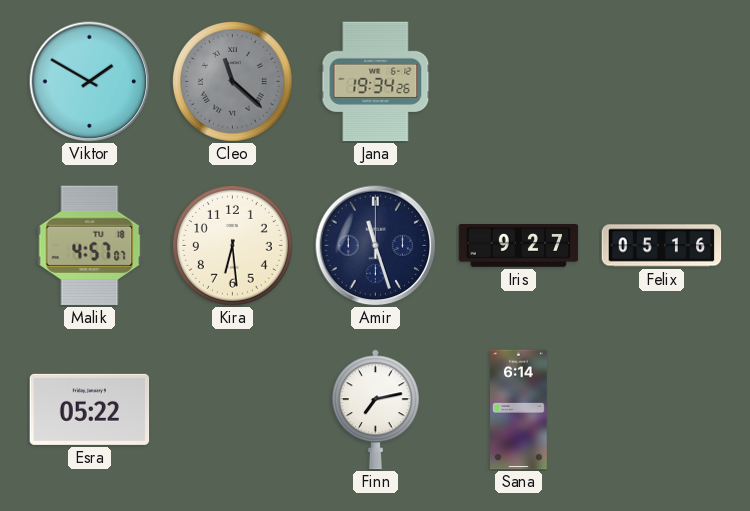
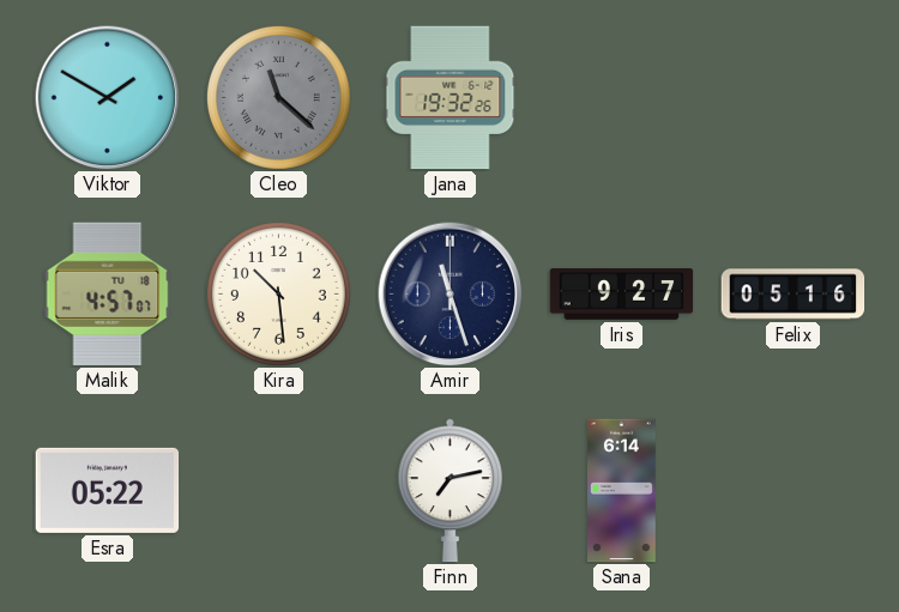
Jana: 19:34 -> 19:32
Kira: 6:29 -> 10:29
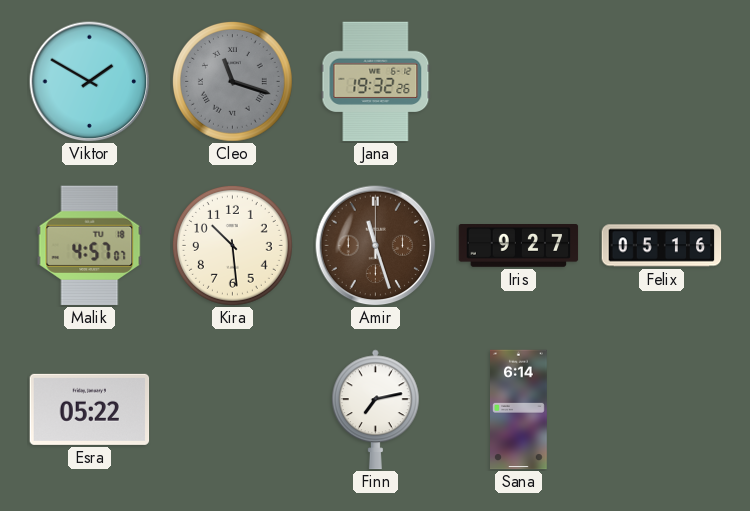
Cleo: 11:22 -> 11:18
Amir dial: navy -> brown
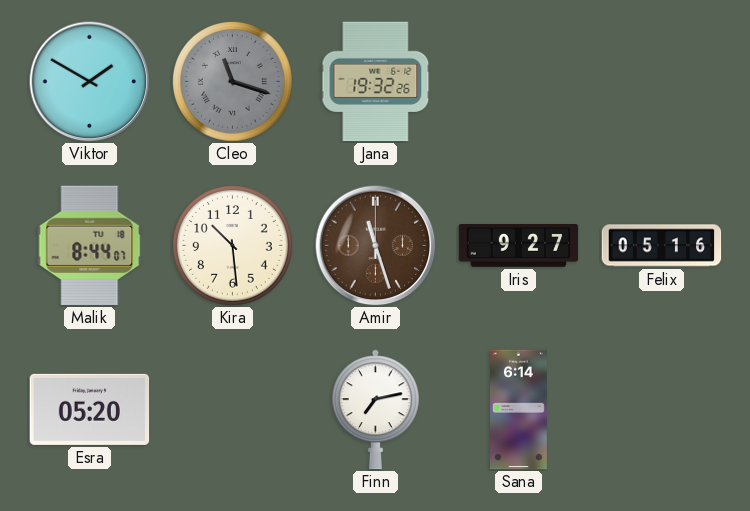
Malik: 4:57 -> 8:44
Esra: 05:22 -> 05:20
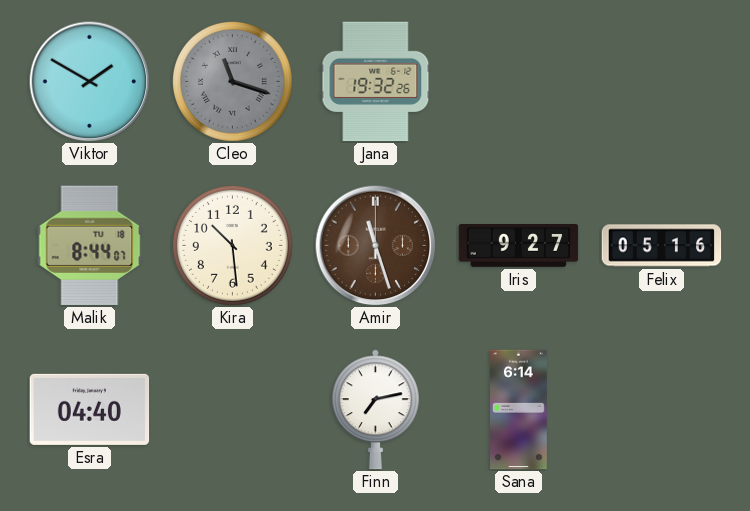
Esra: 05:20 -> 04:40
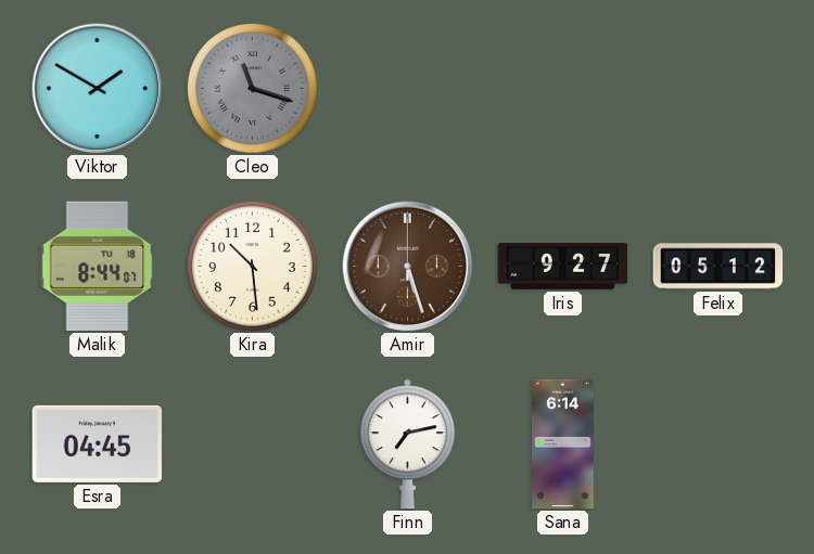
Jana: 19:32 -> none
Amir: 11:27 -> 5:27
Felix: 05:16 -> 05:12
Esra: 04:40 -> 04:45
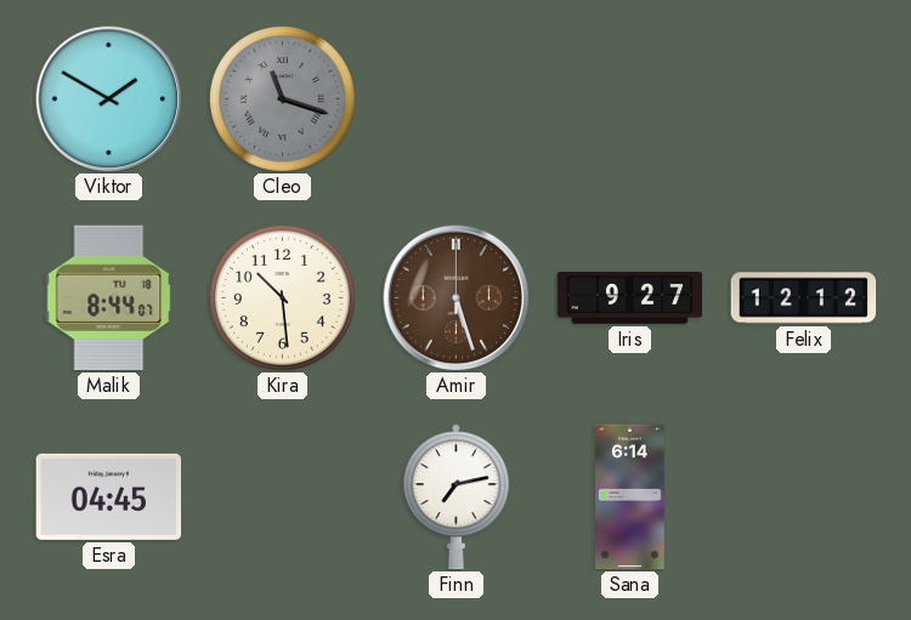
Felix: 05:12 -> 12:12
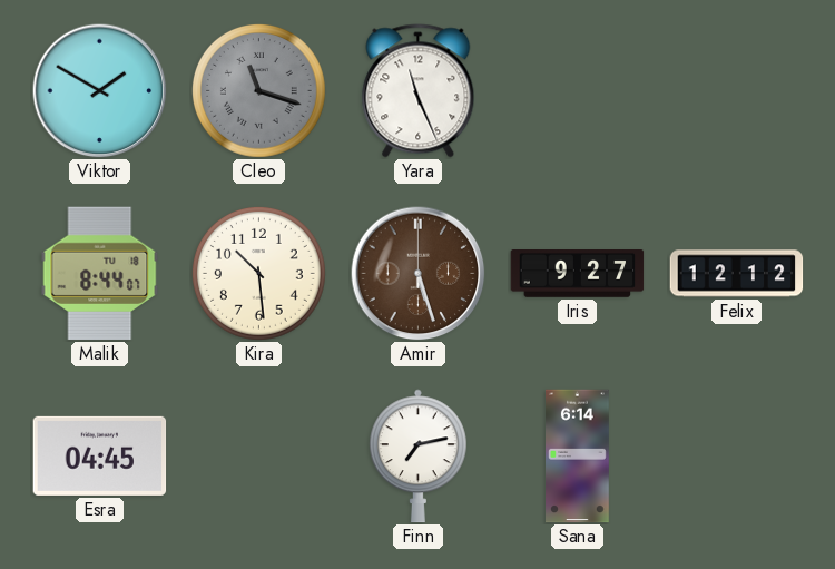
Yara: none -> 11:26
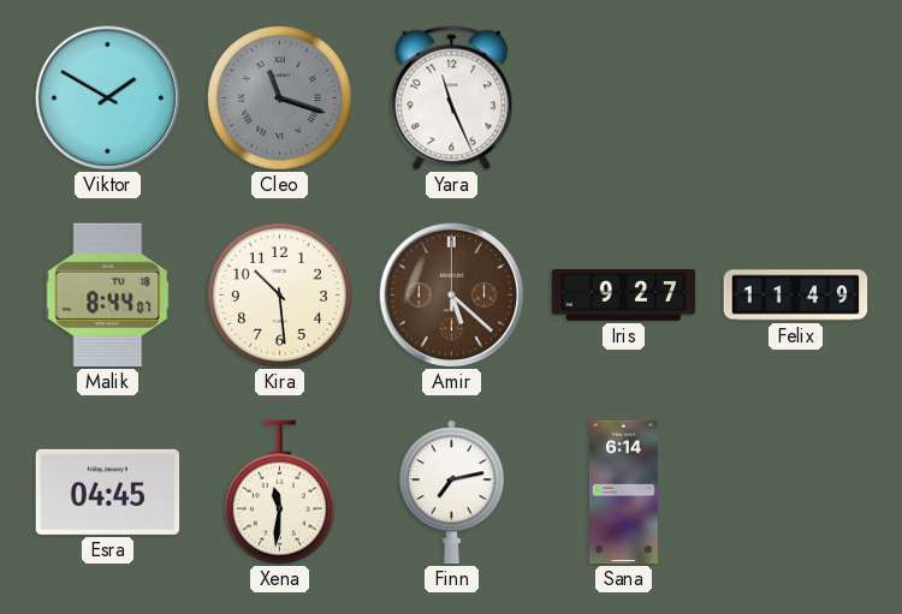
Amir: 5:27 -> 5:22
Felix: 12:12 -> 11:49
Xena: none -> 11:31
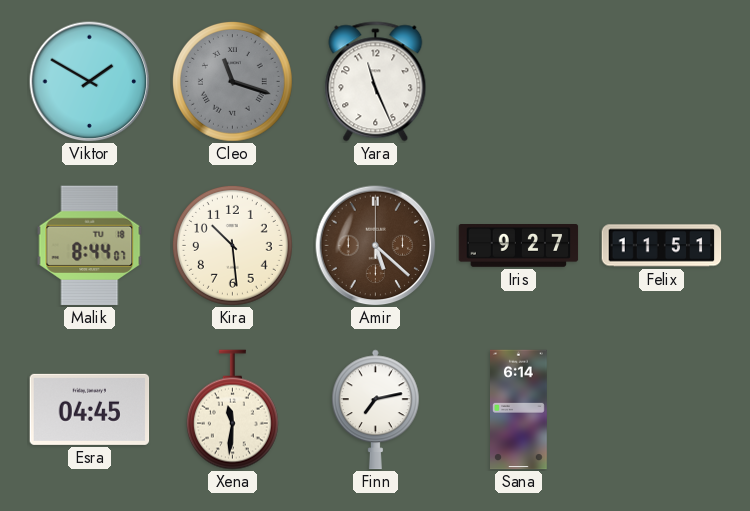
Felix: 11:49 -> 11:51
